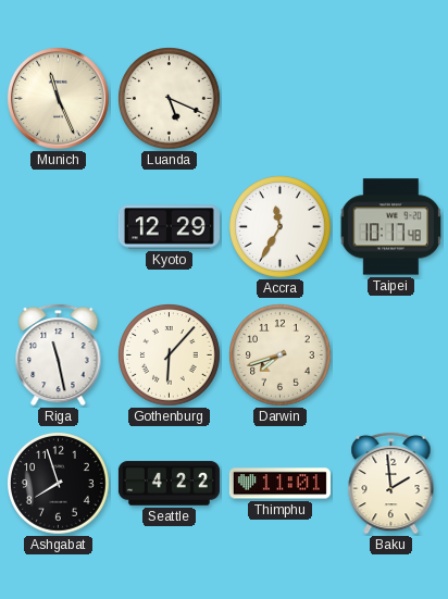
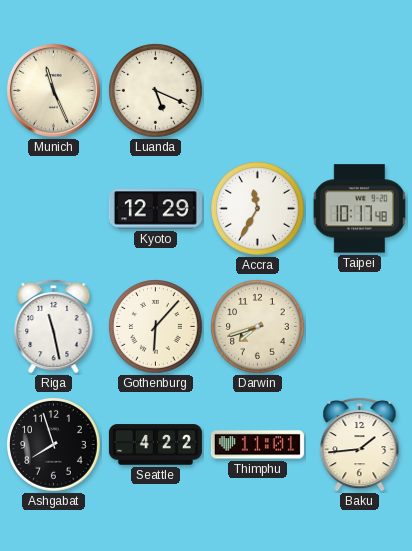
Baku: 1:59 -> 1:44
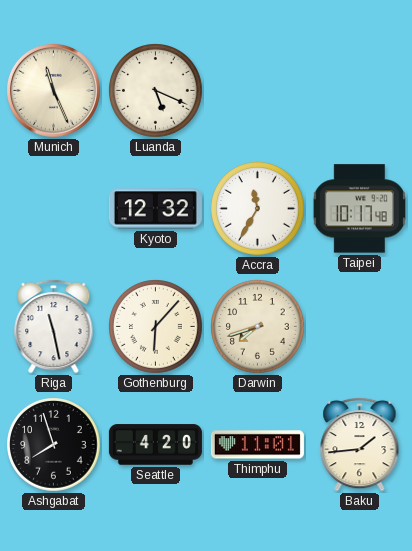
Kyoto: 12:29 -> 12:32
Seattle: 4:22 -> 4:20
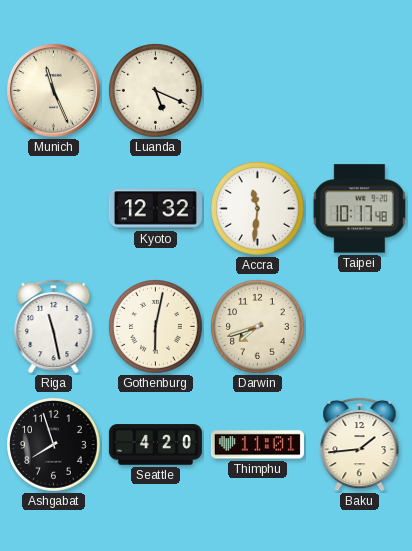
Accra: 11:35 -> 11:31
Gothenburg: 6:07 -> 6:02
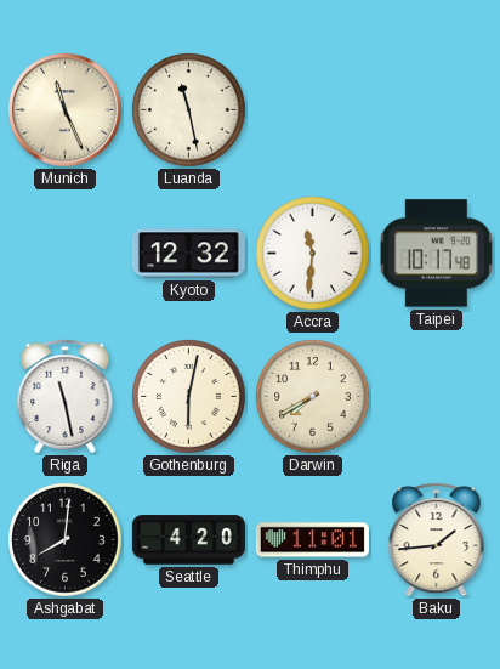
Luanda: 5:19 -> 11:28
Darwin: 7:42 -> 7:40
Ashgabat: 7:57 -> 8:01
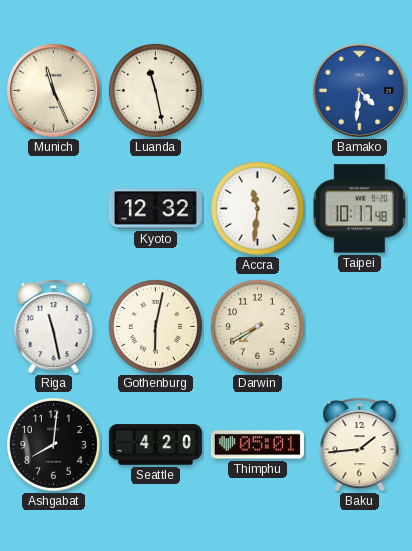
Bamako: none -> 4:31
Thimphu: 11:01 -> 05:01
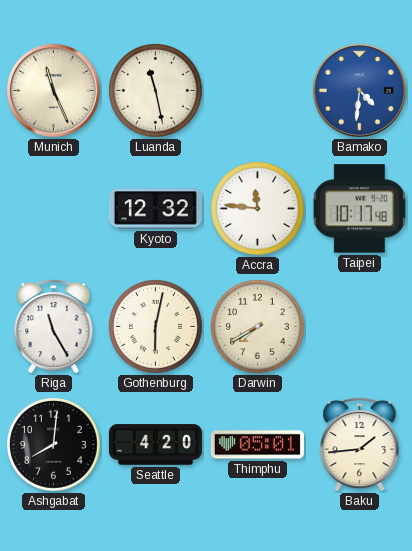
Accra: 11:31 -> 11:46
Riga: 11:28 -> 11:25
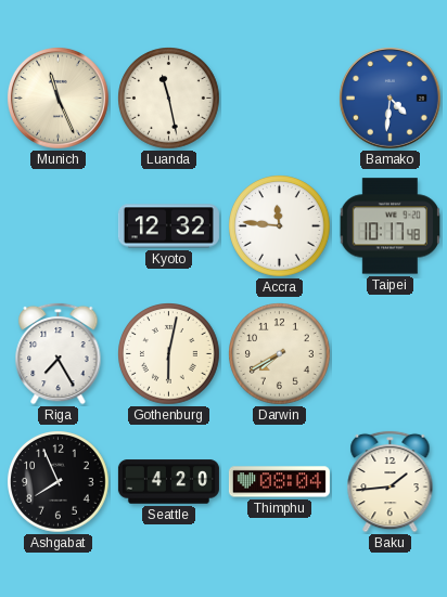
Riga: 11:25 -> 7:25
Ashgabat: 8:01 -> 7:56
Thimphu: 05:01 -> 08:04
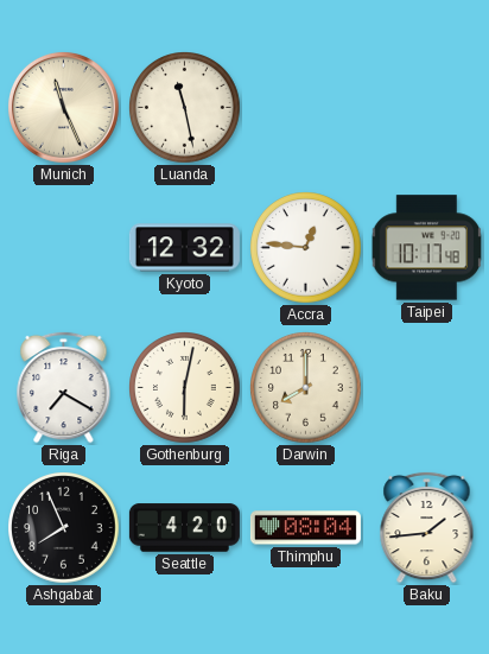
Bamako: 4:31 -> none
Accra: 11:46 -> 12:46
Riga: 7:25 -> 7:20
Darwin: 7:40 -> 8:00
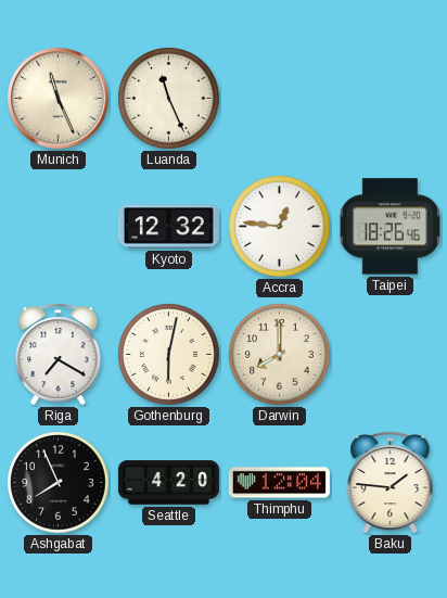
Luanda: 11:28 -> 11:26
Taipei: 10:17 -> 18:26
Thimphu: 08:04 -> 12:04
Baku: 1:44 -> 1:46
